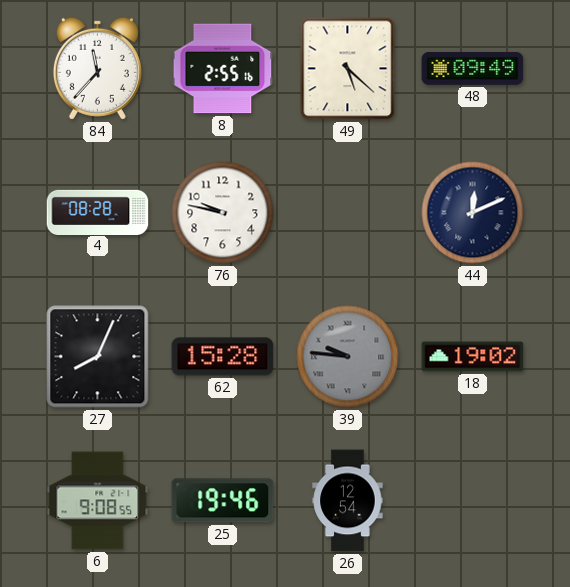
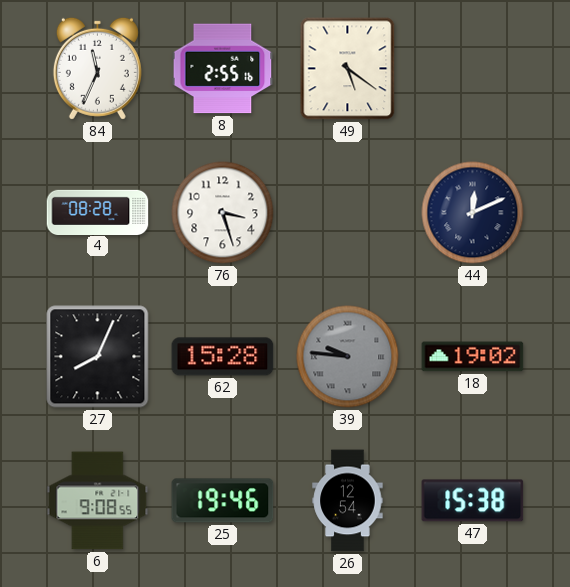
84: 11:37 -> 11:34
49: 5:22 -> 5:21
48: 09:49 -> none
76: 9:47 -> 3:27
47: none -> 15:38
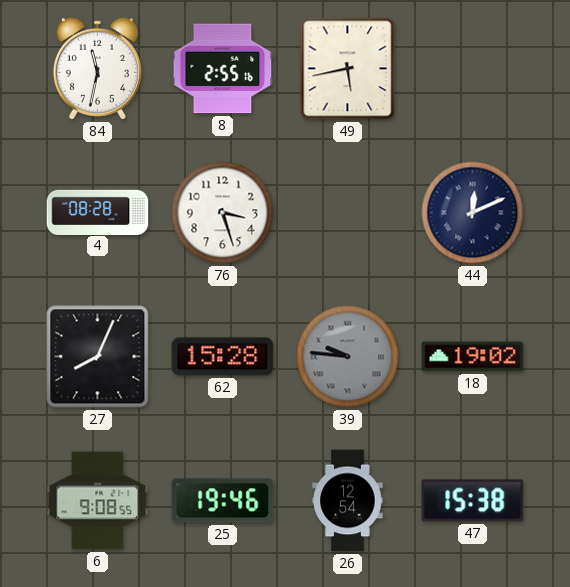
84: 11:34 -> 11:32
49: 5:21 -> 5:43
